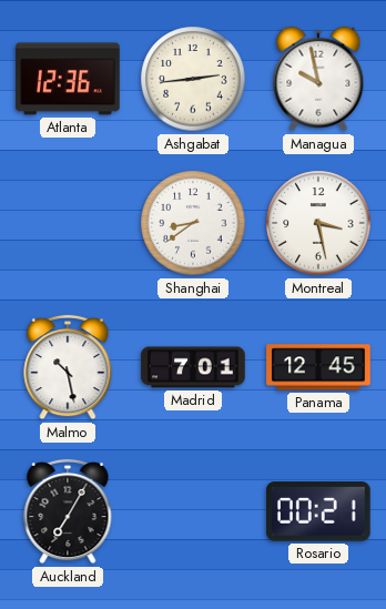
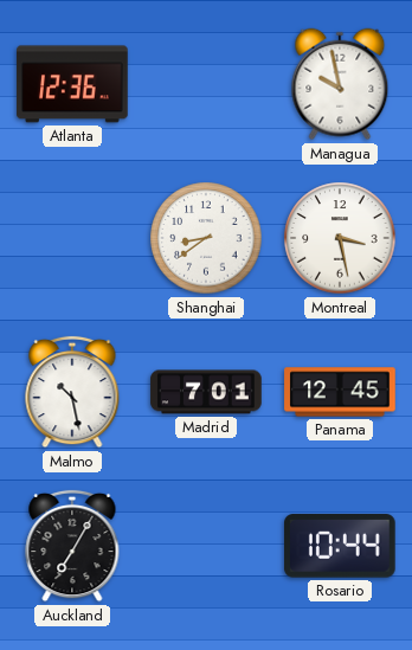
Ashgabat: 2:44 -> none
Rosario: 00:21 -> 10:44
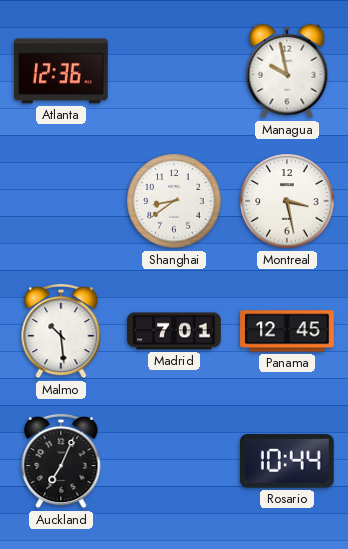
Malmo: 10:28 -> 10:29
Auckland: 7:05 -> 7:04
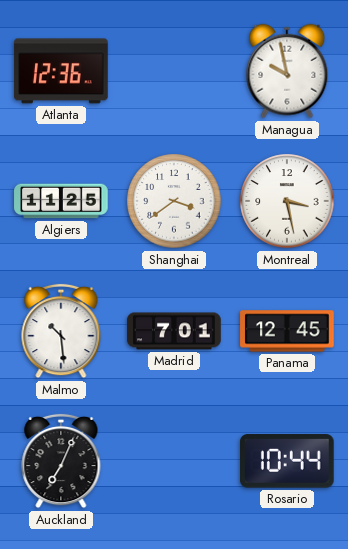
Algiers: none -> 11:25
Shanghai: 8:39 -> 3:39
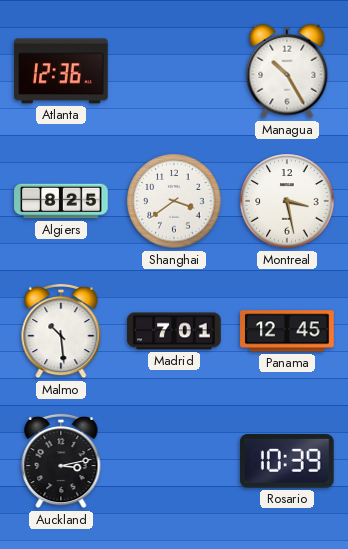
Managua: 9:58 -> 10:25
Algiers: 11:25 -> 8:25
Auckland: 7:04 -> 3:13
Rosario: 10:44 -> 10:39
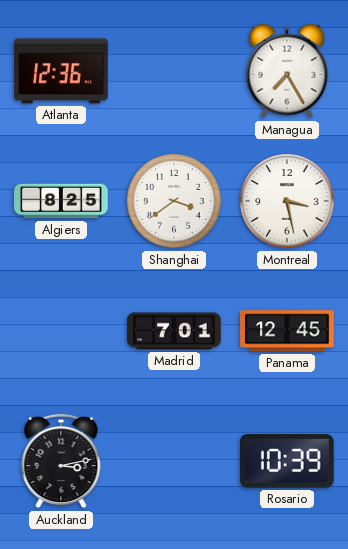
Managua: 10:25 -> 7:25
Malmo: 10:29 -> none
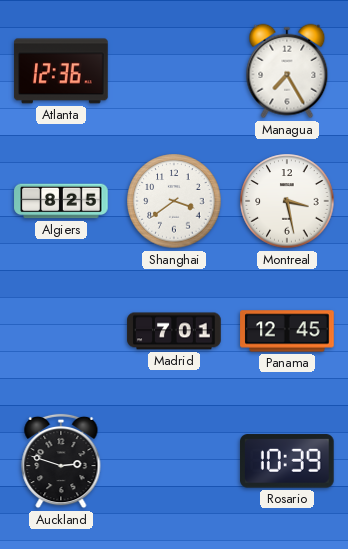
Auckland: 3:13 -> 2:48
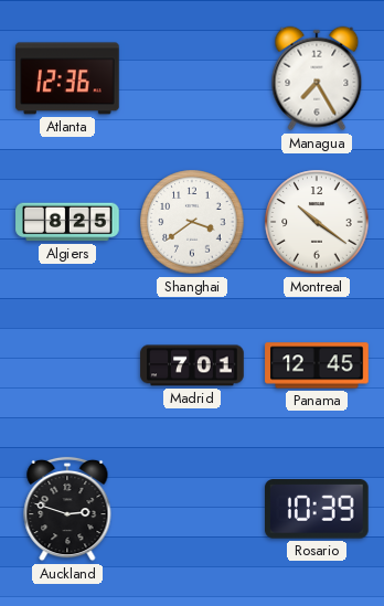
Montreal: 3:28 -> 10:21
